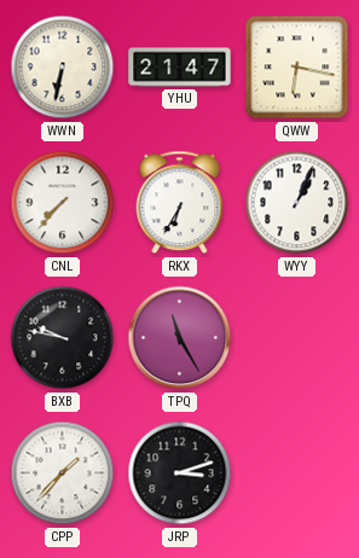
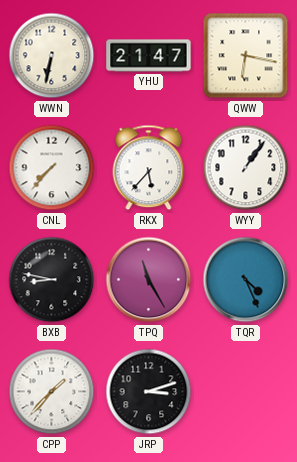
RKX: 6:35 -> 5:37
WYY: 1:04 -> 1:06
BXB: 9:47 -> 8:47
TQR: none -> 4:26
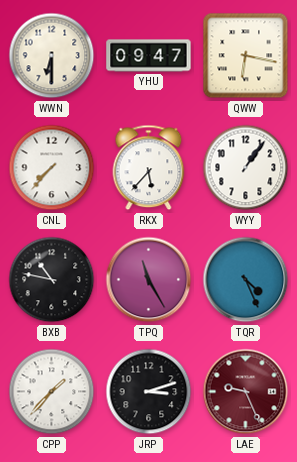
WWN: 6:32 -> 6:30
YHU: 21:47 -> 09:47
BXB: 8:47 -> 10:47
LAE: none -> 9:26
